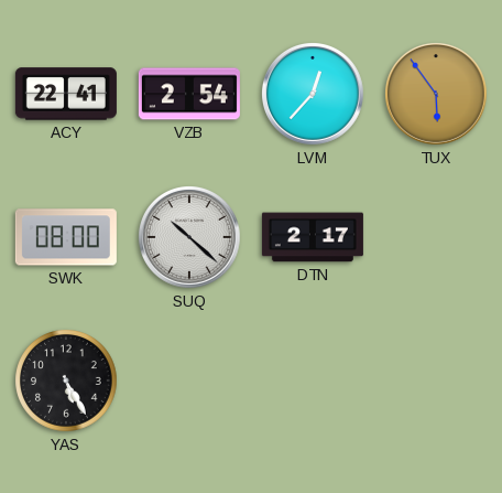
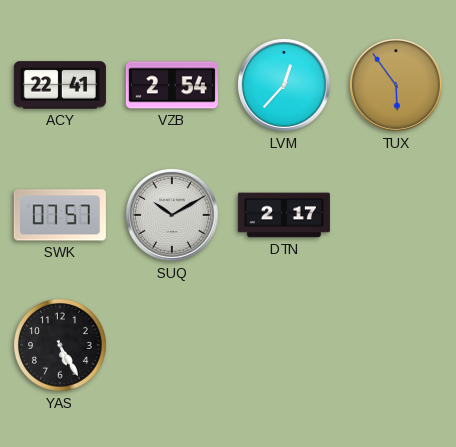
SWK: 08:00 -> 07:57
SUQ: 10:22 -> 10:10
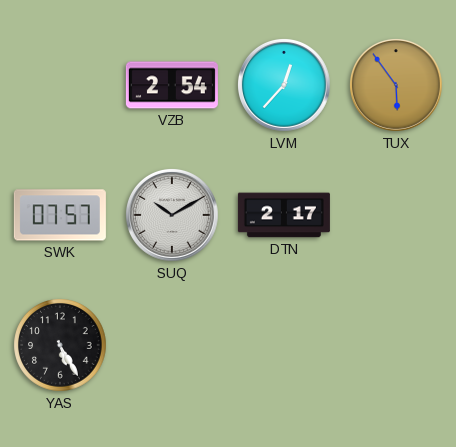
ACY: 22:41 -> none
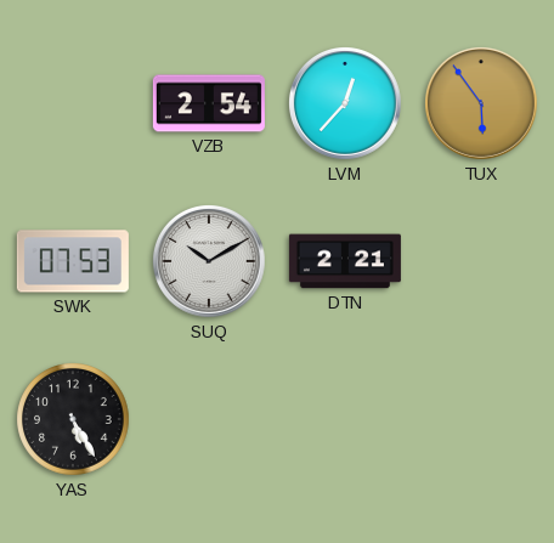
SWK: 07:57 -> 07:53
DTN: 2:17 -> 2:21
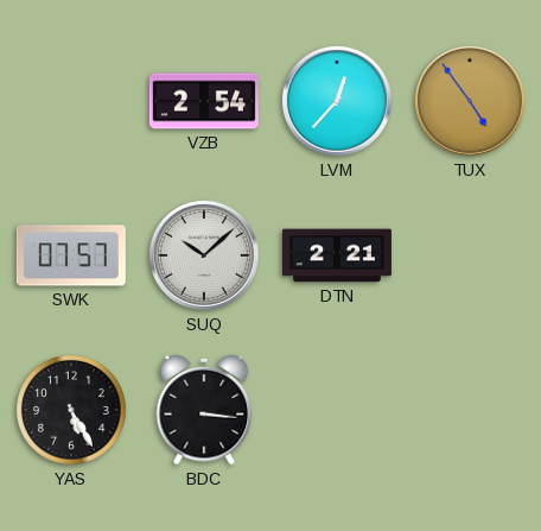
TUX: 5:54 -> 4:54
SWK: 07:53 -> 07:57
SUQ: 10:10 -> 10:08
BDC: none -> 3:16
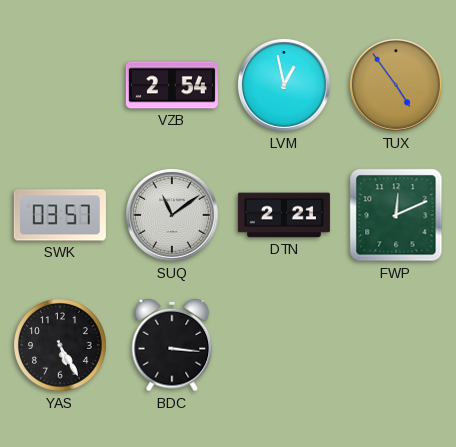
LVM: 12:37 -> 12:58
SWK: 07:57 -> 03:57
SUQ: 10:08 -> 11:09
FWP: none -> 12:11
